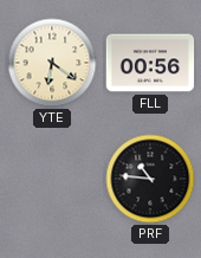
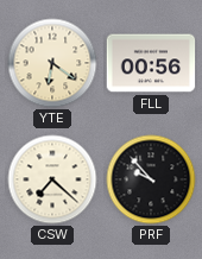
CSW: none -> 7:22
PRF: 10:46 -> 9:53
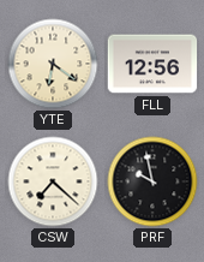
FLL: 00:56 -> 12:56
PRF: 9:53 -> 9:58
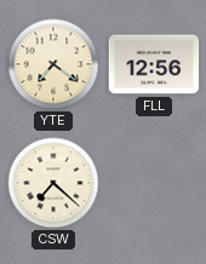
YTE: 6:21 -> 7:21
PRF: 9:58 -> none
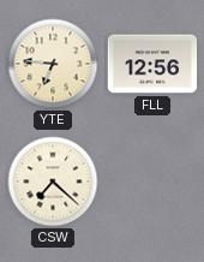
YTE: 7:21 -> 6:46
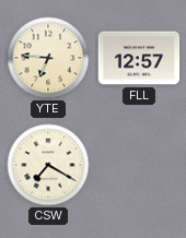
FLL: 12:56 -> 12:57
CSW: 7:22 -> 7:20
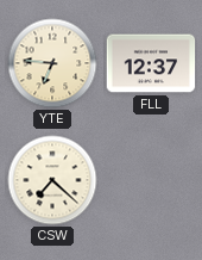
FLL: 12:57 -> 12:37
CSW: 7:20 -> 7:22
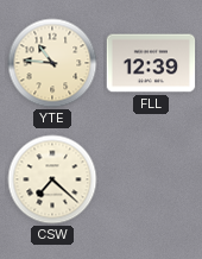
YTE: 6:46 -> 10:46
FLL: 12:37 -> 12:39
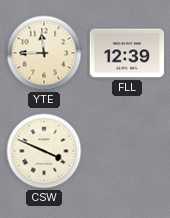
YTE: 10:46 -> 11:45
CSW: 7:22 -> 3:49
